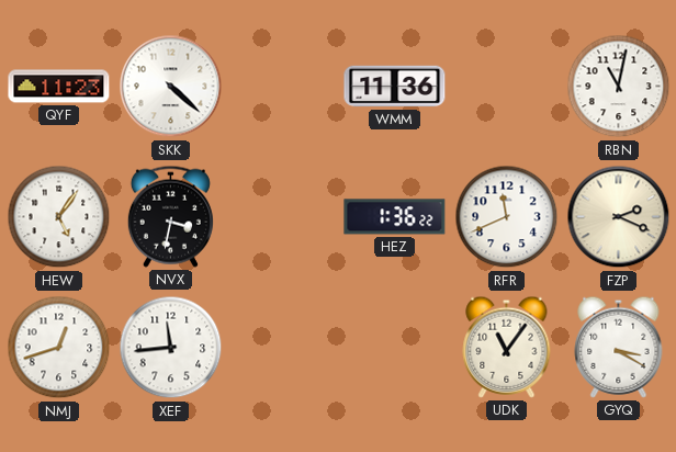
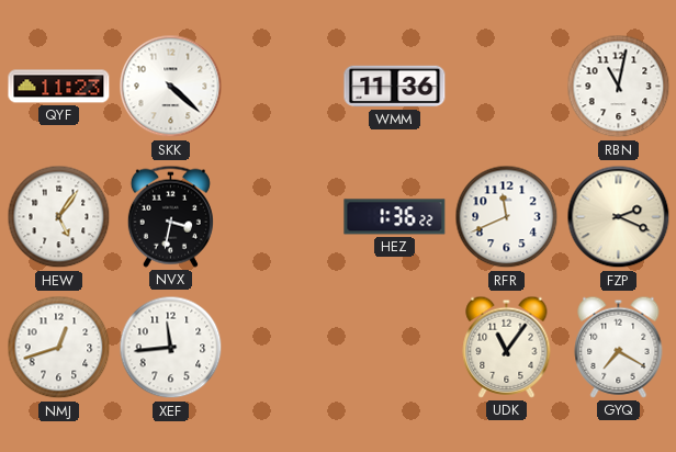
GYQ: 3:20 -> 7:20
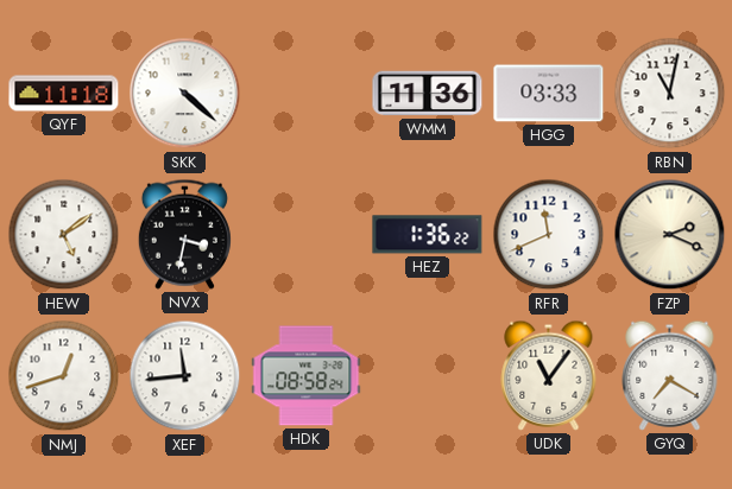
QYF: 11:23 -> 11:18
HGG: none -> 03:33
HEW: 5:06 -> 5:09
HDK: none -> 08:58
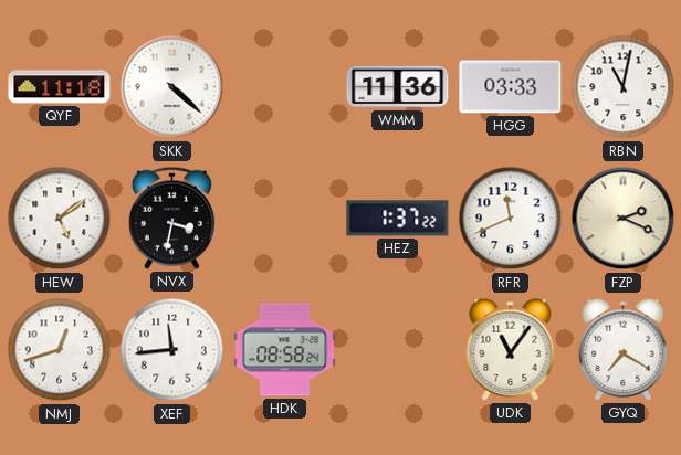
HEZ: 1:36 -> 1:37
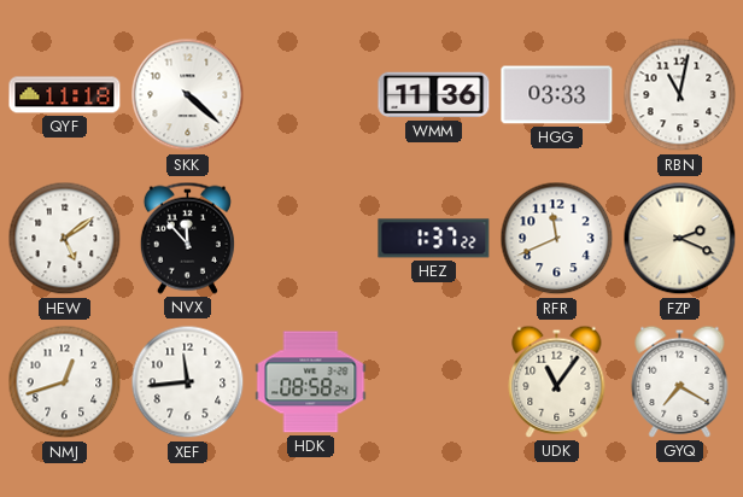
NVX: 3:32 -> 11:53
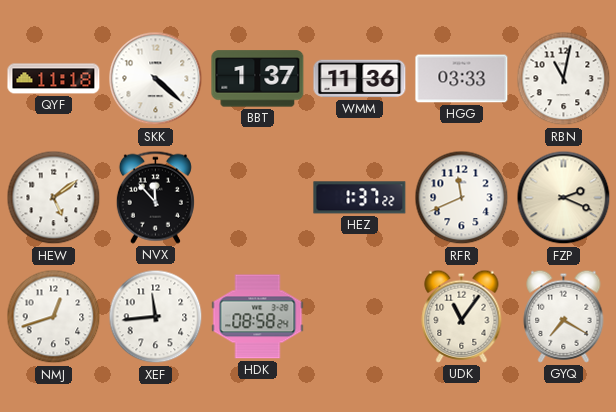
BBT: none -> 1:37
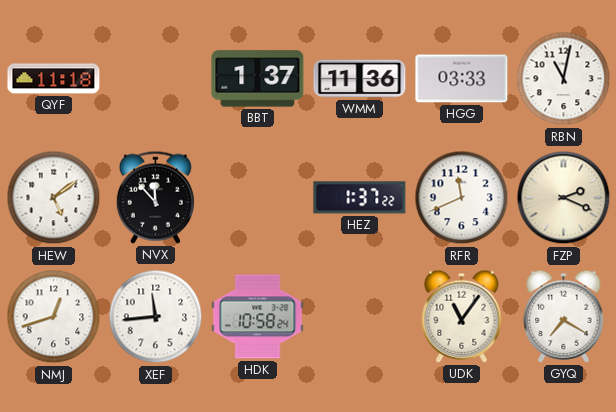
SKK: 4:22 -> none
HDK: 08:58 -> 10:58
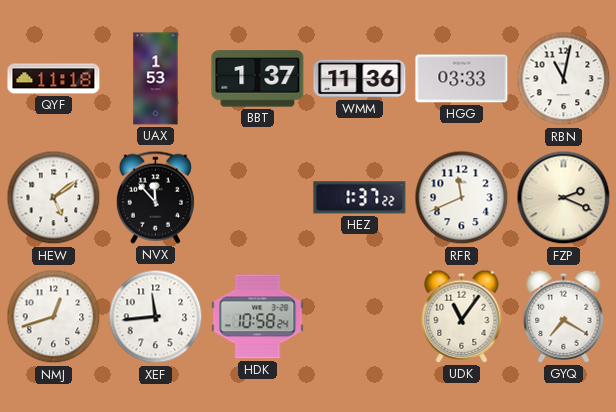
UAX: none -> 1:53
